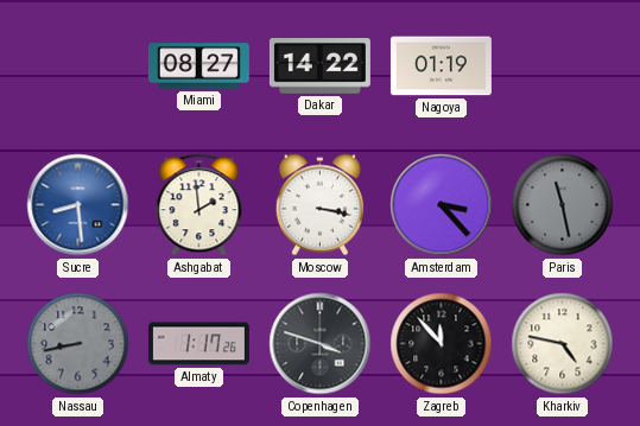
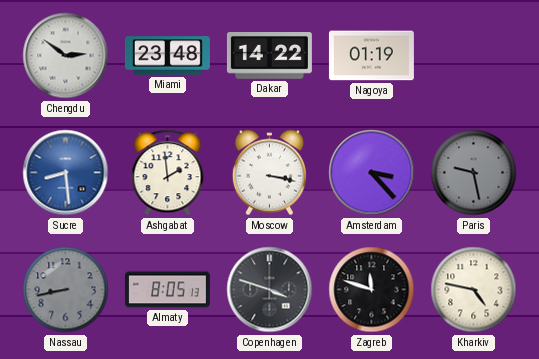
Chengdu: none -> 2:51
Miami: 08:27 -> 23:48
Paris: 11:28 -> 9:28
Almaty: 1:17 -> 8:05
Zagreb: 11:53 -> 11:48
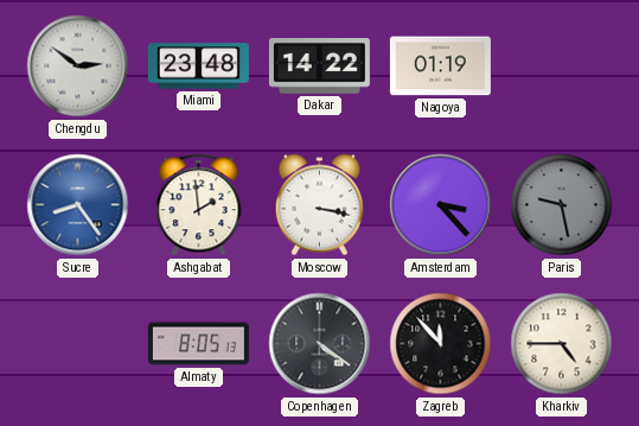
Sucre: 8:29 -> 8:24
Nassau: 8:43 -> none
Copenhagen: 3:48 -> 4:21
Zagreb: 11:48 -> 11:53
Kharkiv: 4:47 -> 4:45
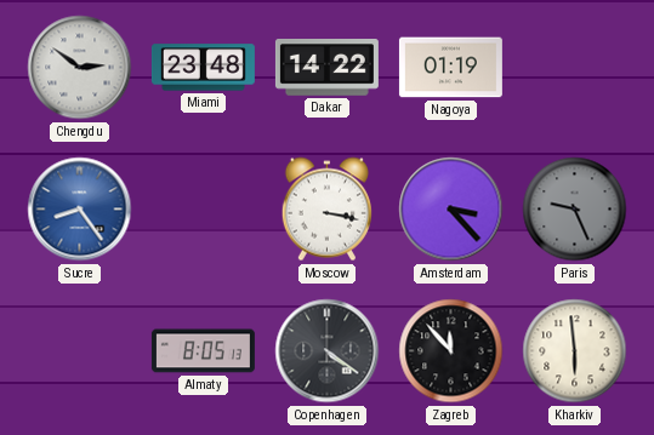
Ashgabat: 1:59 -> none
Paris: 9:28 -> 9:26
Kharkiv: 4:45 -> 5:59
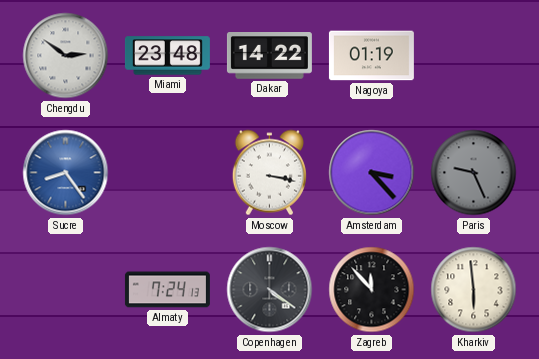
Almaty: 8:05 -> 7:24
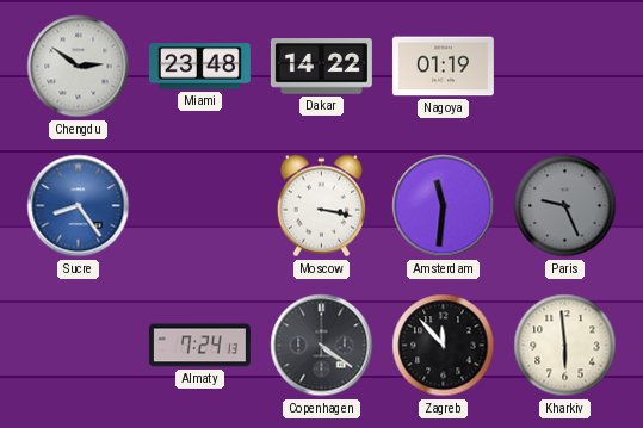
Amsterdam: 3:23 -> 11:31
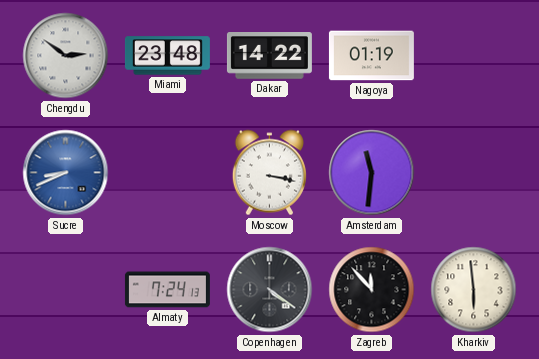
Sucre: 8:24 -> 8:41
Paris: 9:26 -> none
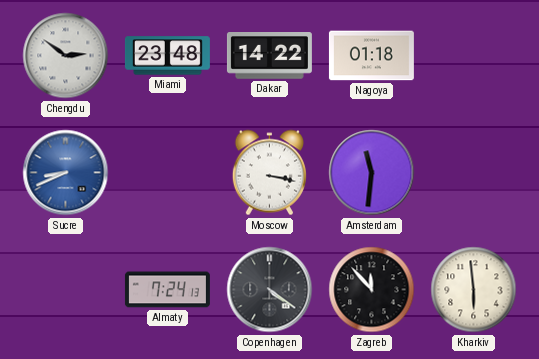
Nagoya: 01:19 -> 01:18
